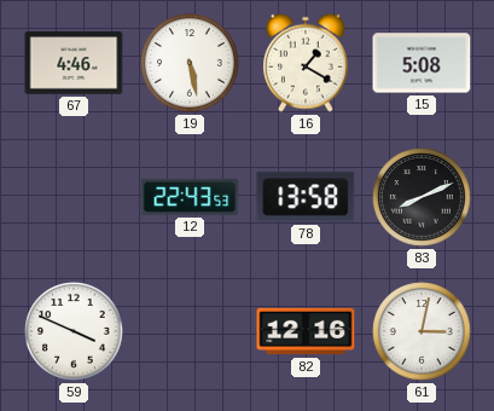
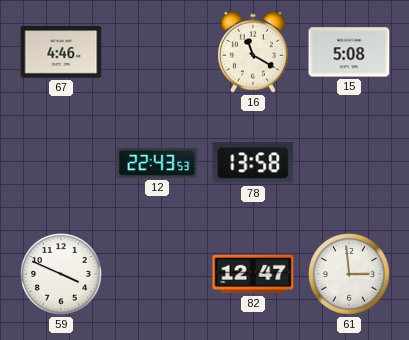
19: 5:28 -> none
16: 1:20 -> 11:20
83: 8:11 -> none
82: 12:16 -> 12:47
61: 3:02 -> 2:59
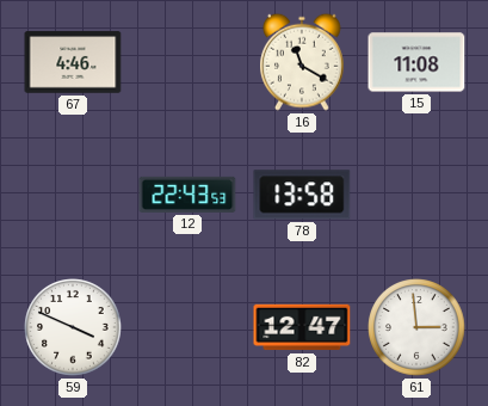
15: 5:08 -> 11:08
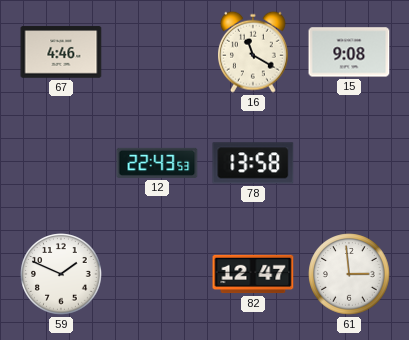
15: 11:08 -> 9:08
59: 3:49 -> 1:49
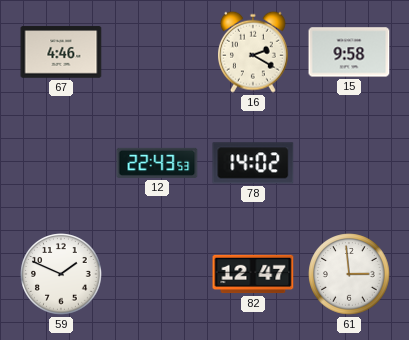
16: 11:20 -> 2:20
15: 9:08 -> 9:58
78: 13:58 -> 14:02
